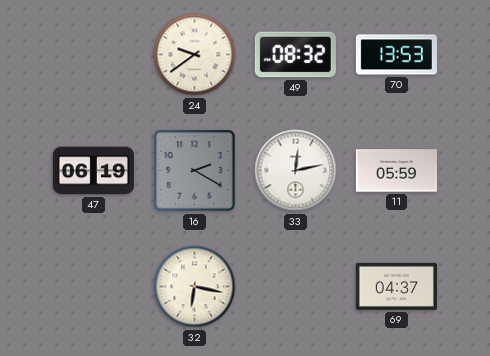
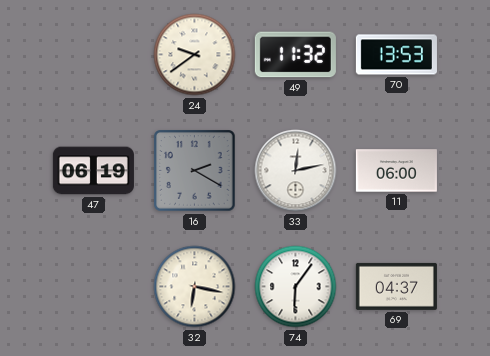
49: 08:32 -> 11:32
11: 05:59 -> 06:00
74: none -> 6:06
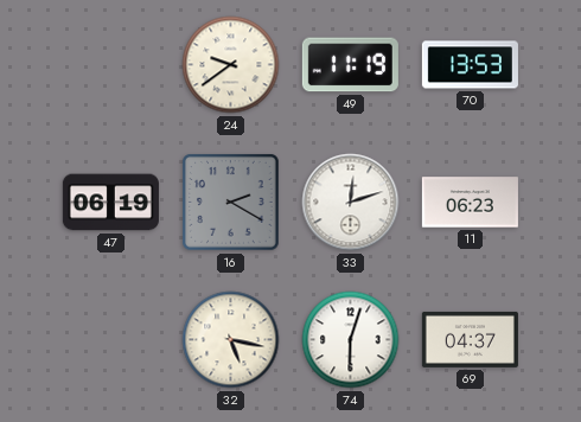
49: 11:32 -> 11:19
33: 12:13 -> 12:12
11: 06:00 -> 06:23
32: 6:17 -> 5:17
74: 6:06 -> 6:03
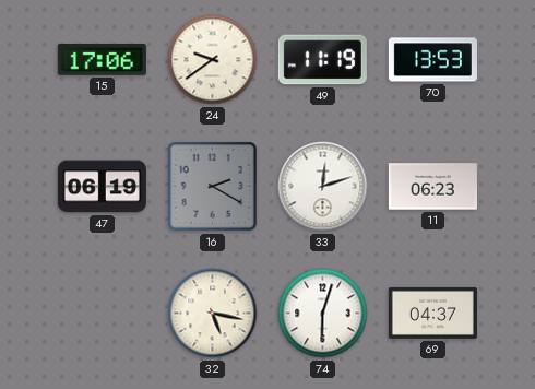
15: none -> 17:06
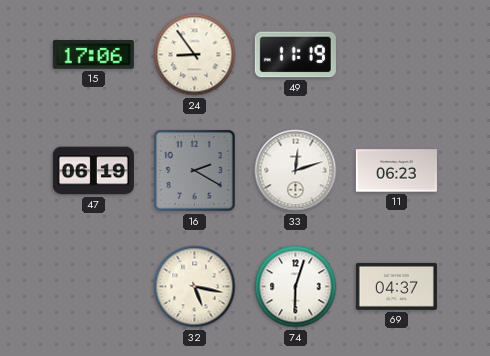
24: 9:39 -> 8:54
70: 13:53 -> none
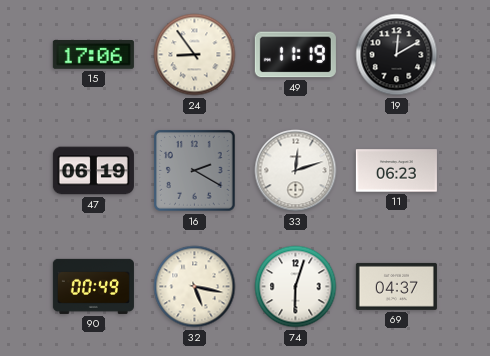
19: none -> 12:10
90: none -> 00:49
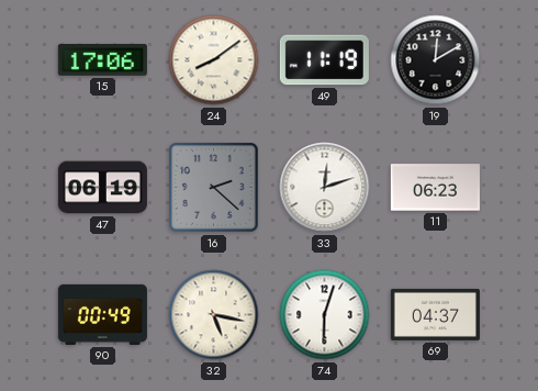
24: 8:54 -> 8:09
16: 2:20 -> 2:22
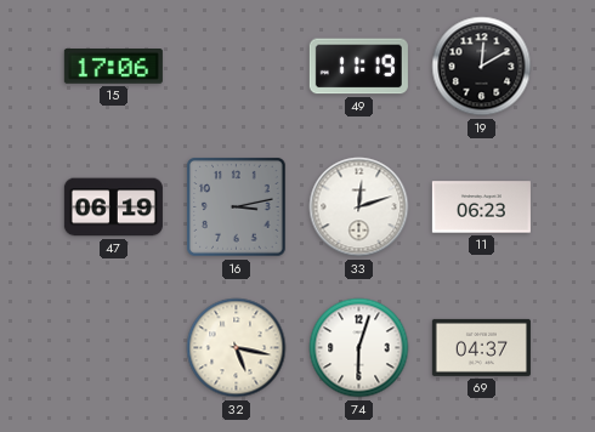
24: 8:09 -> none
16: 2:22 -> 3:13
90: 00:49 -> none
